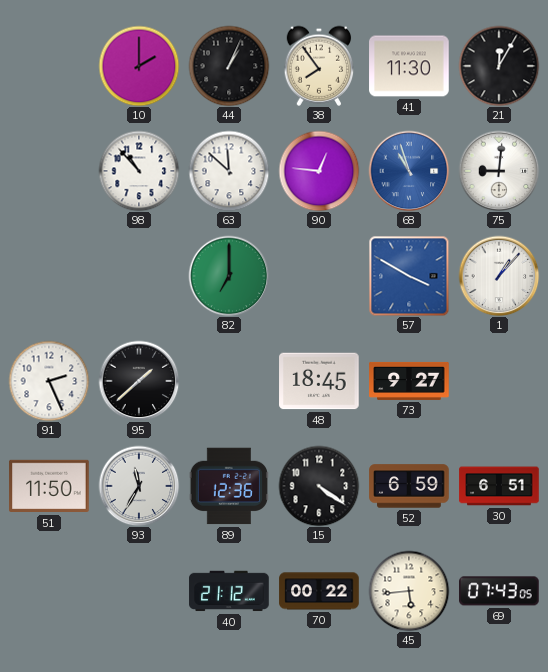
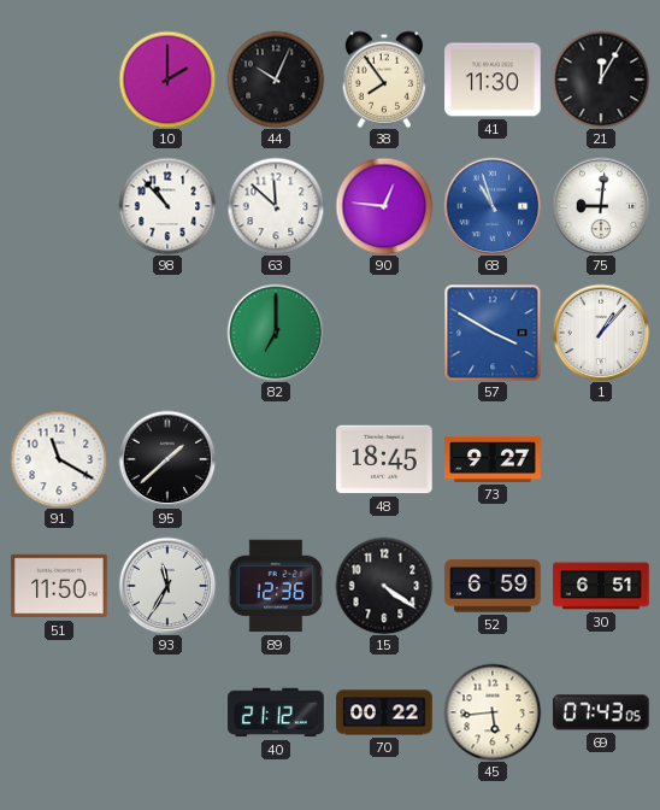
44: 1:04 -> 10:04
91: 2:26 -> 11:20
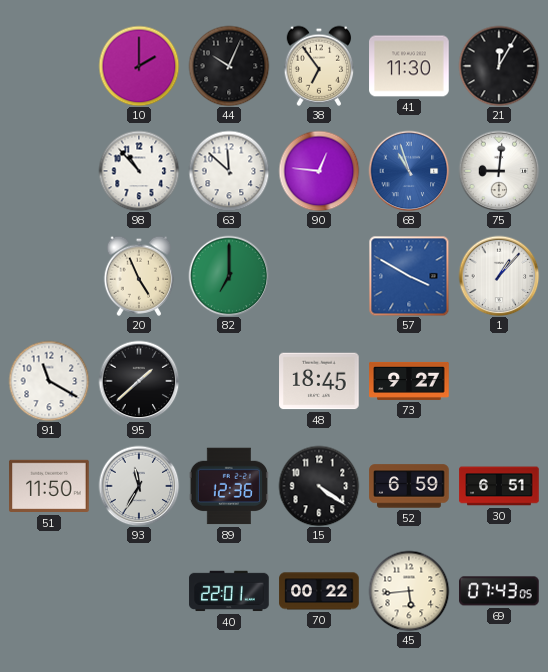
38: 7:54 -> 6:54
20: none -> 4:56
40: 21:12 -> 22:01
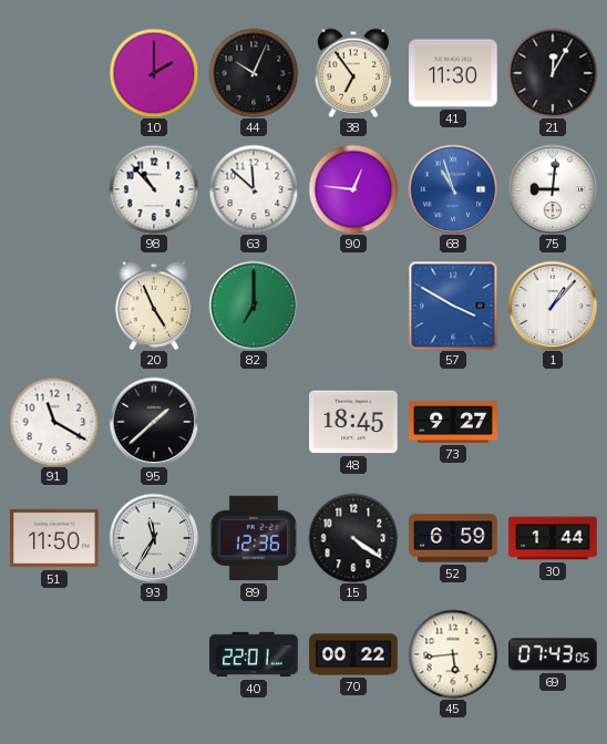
30: 6:51 -> 1:44
